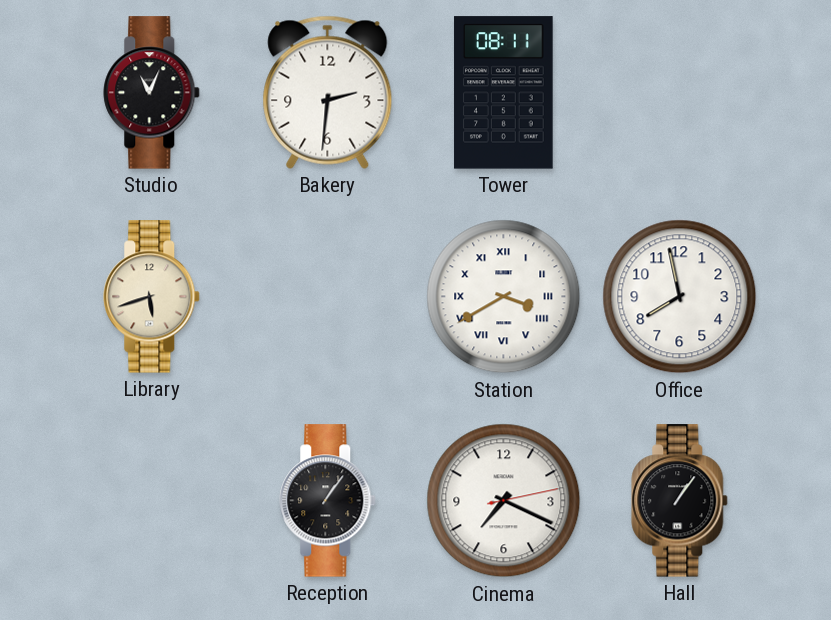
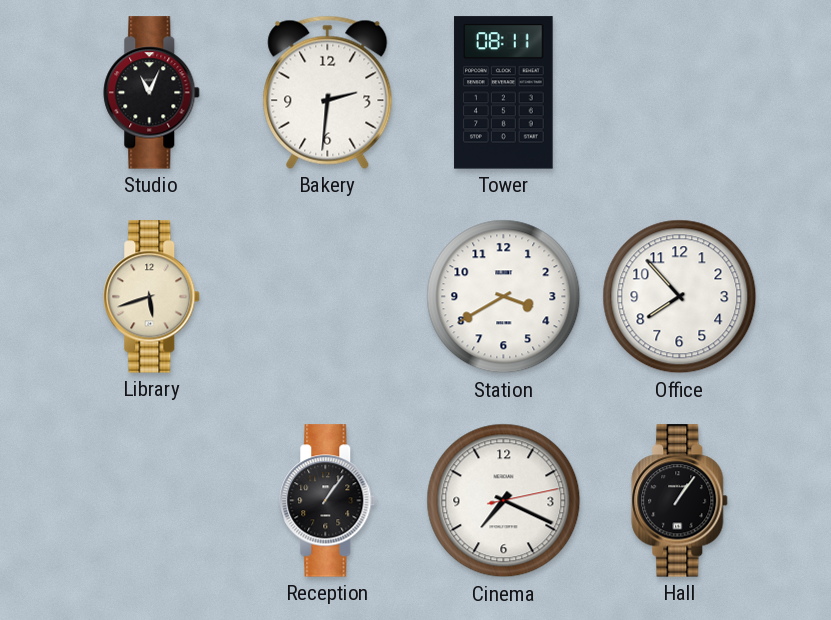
Station numerals: Roman -> Arabic
Office: 7:58 -> 7:53
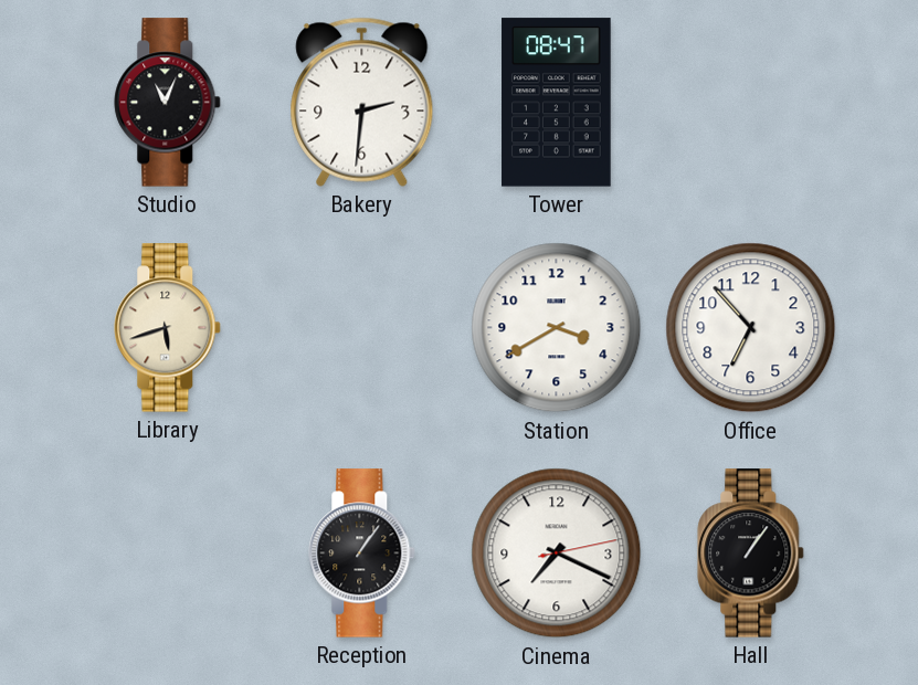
Tower: 08:11 -> 08:47
Office: 7:53 -> 6:53
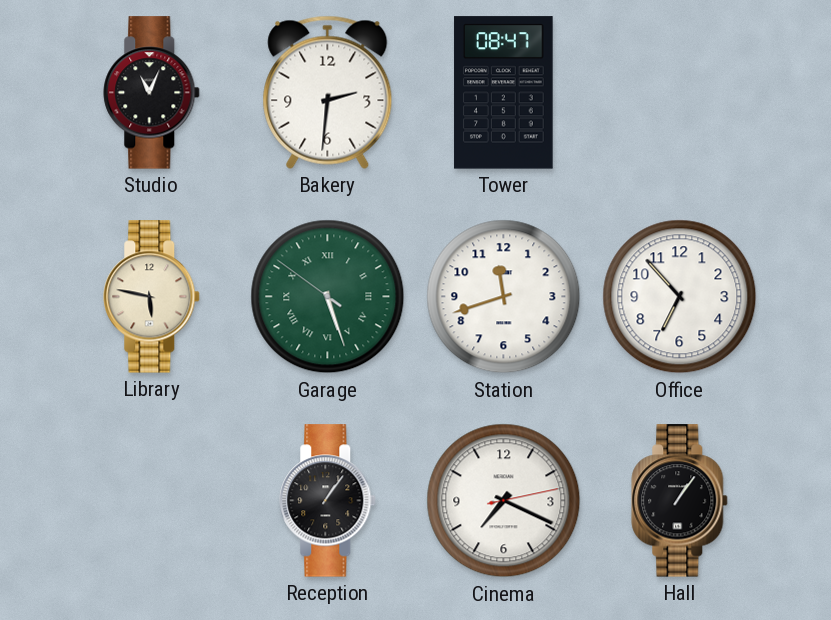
Library: 5:42 -> 5:47
Garage: none -> 5:26
Station: 3:40 -> 11:42
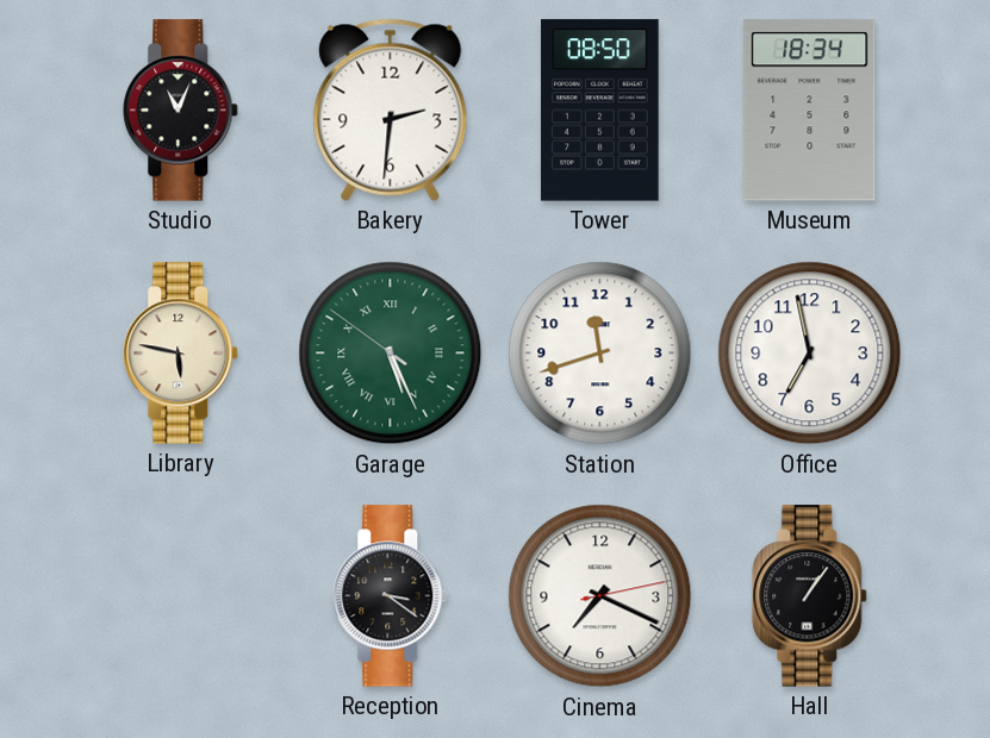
Tower: 08:47 -> 08:50
Museum: none -> 18:34
Garage: 5:26 -> 5:25
Office: 6:53 -> 6:58
Reception: 1:06 -> 3:21
